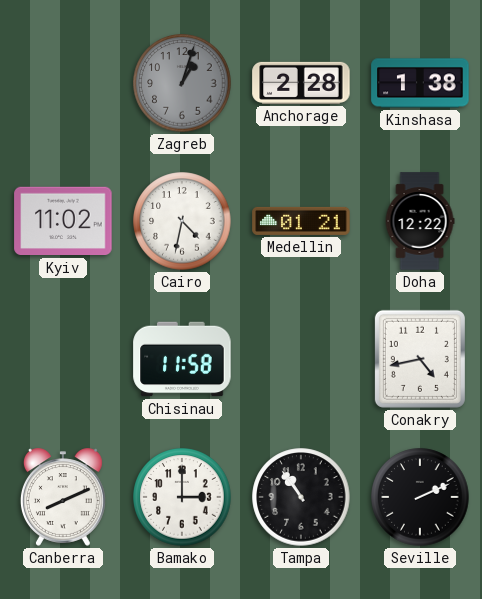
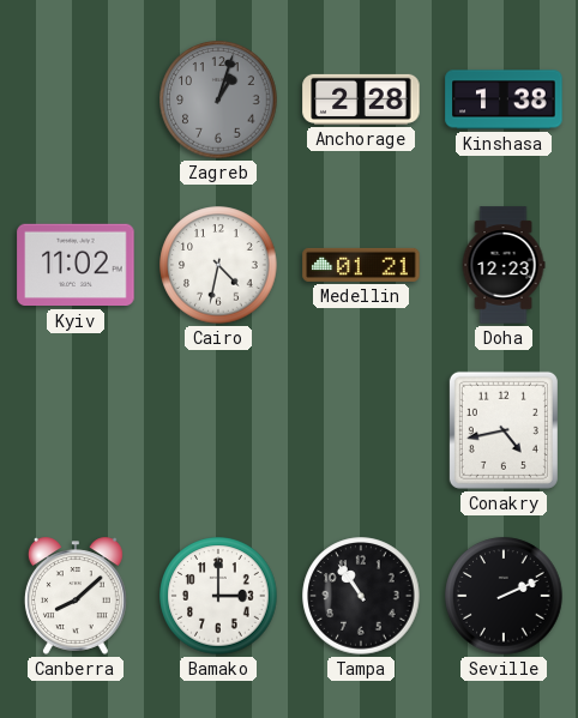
Doha: 12:22 -> 12:23
Chisinau: 11:58 -> none
Canberra: 8:11 -> 8:08
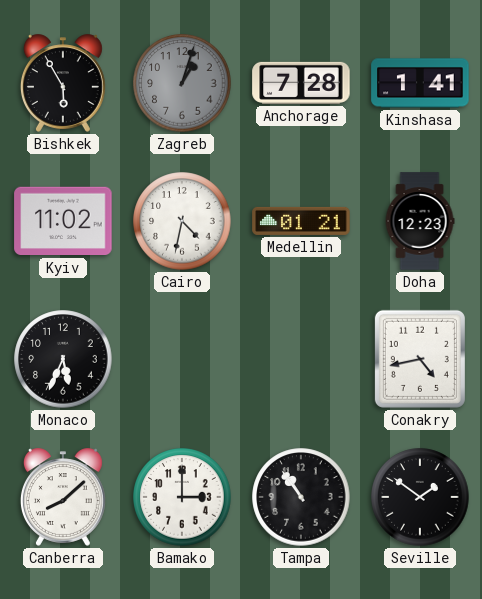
Bishkek: none -> 5:55
Anchorage: 2:28 -> 7:28
Kinshasa: 1:38 -> 1:41
Monaco: none -> 5:34
Seville: 2:11 -> 1:51
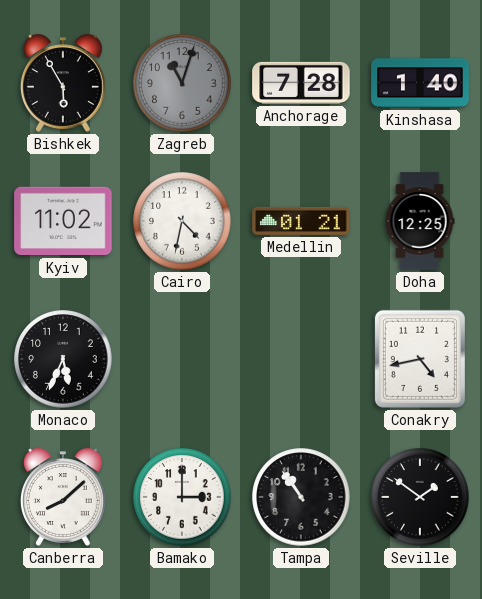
Zagreb: 1:03 -> 11:03
Kinshasa: 1:41 -> 1:40
Doha: 12:23 -> 12:25
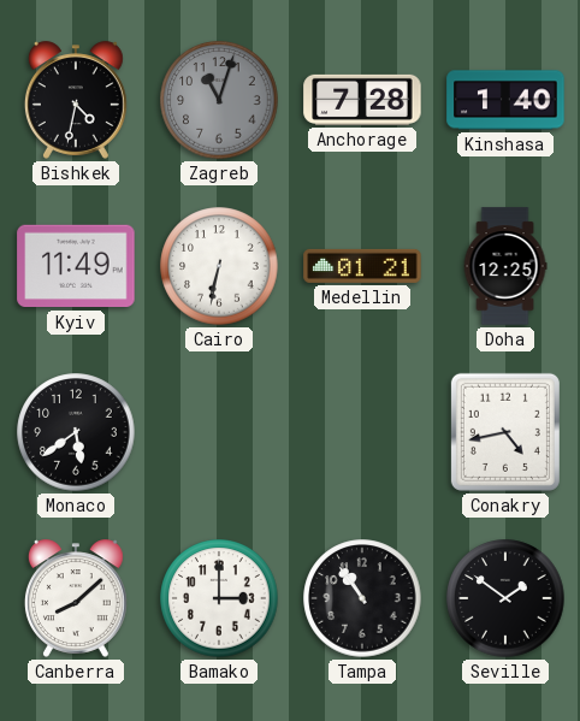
Bishkek: 5:55 -> 4:32
Kyiv: 11:02 -> 11:49
Cairo: 4:32 -> 6:32
Monaco: 5:34 -> 5:39
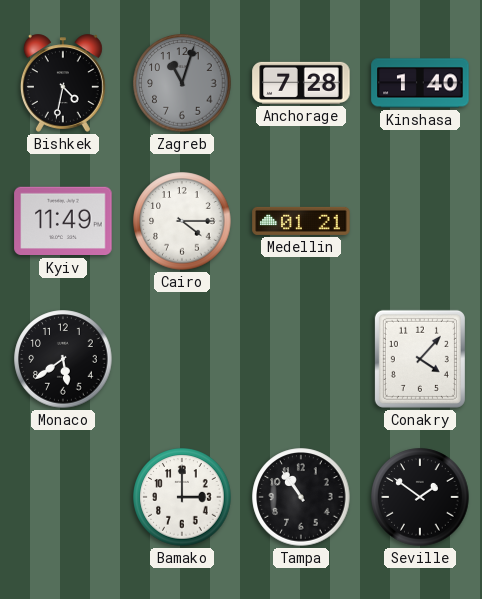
Cairo: 6:32 -> 4:15
Doha: 12:25 -> none
Conakry: 4:43 -> 4:07
Canberra: 8:08 -> none
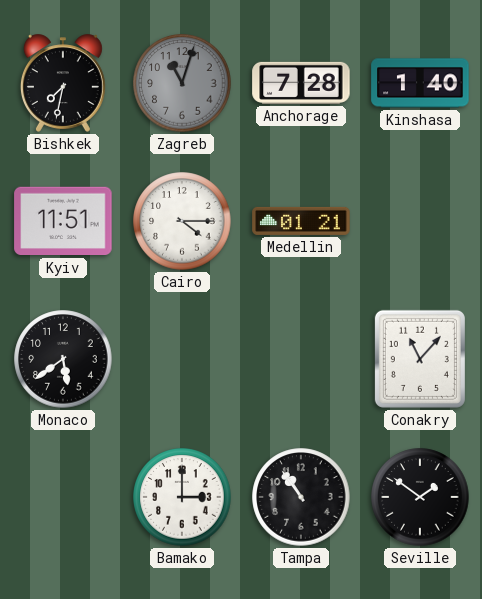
Bishkek: 4:32 -> 7:32
Kyiv: 11:49 -> 11:51
Conakry: 4:07 -> 11:07
